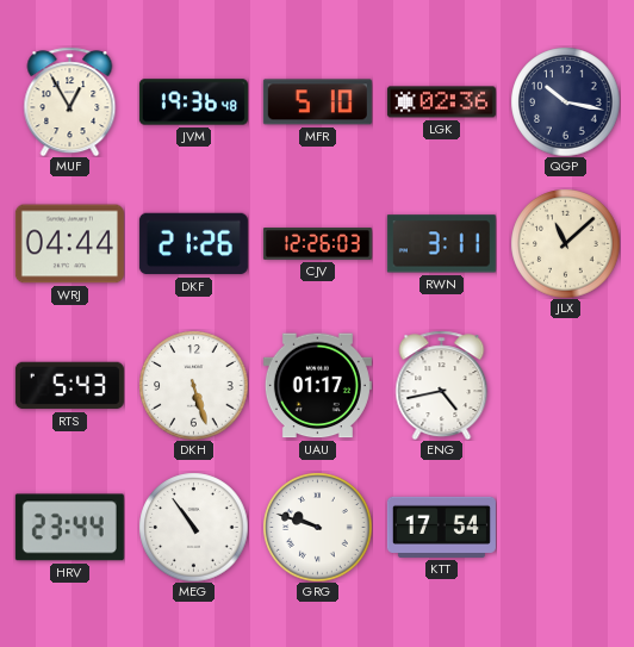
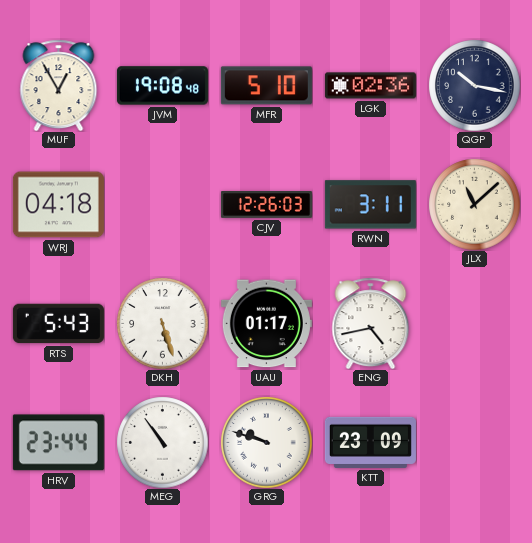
JVM: 19:36 -> 19:08
WRJ: 04:44 -> 04:18
DKF: 21:26 -> none
KTT: 17:54 -> 23:09
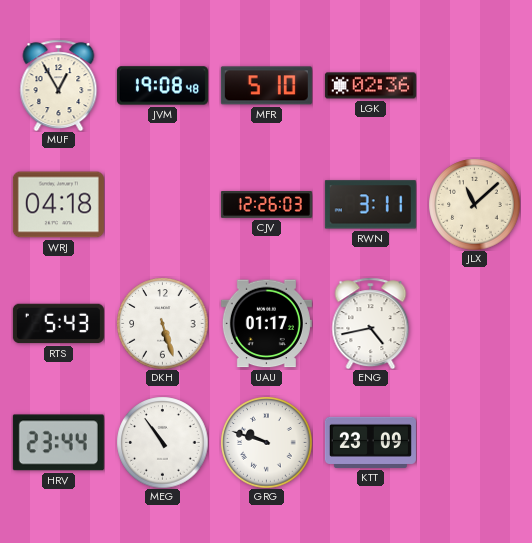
QGP: 10:17 -> none
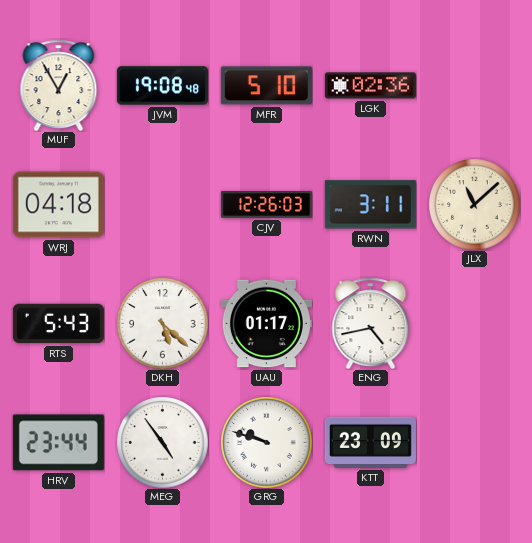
DKH: 5:27 -> 5:22
MEG: 10:54 -> 4:54
